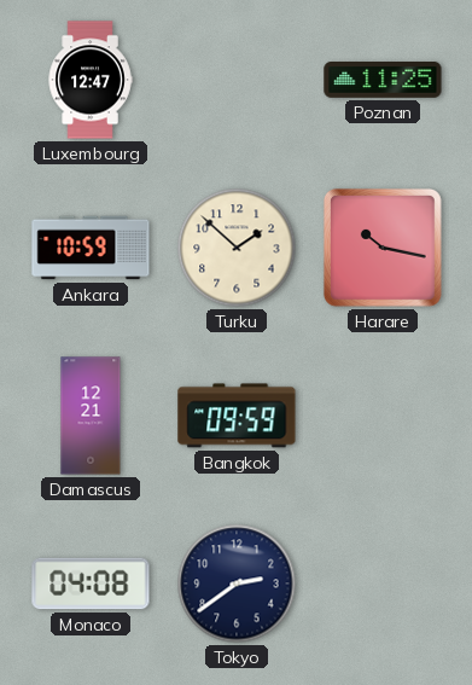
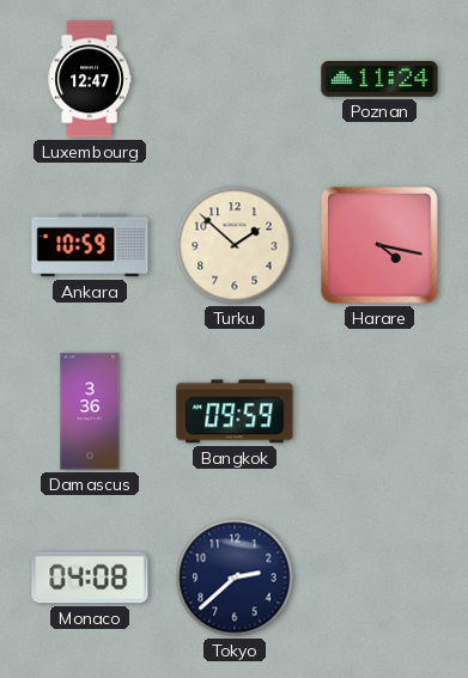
Poznan: 11:25 -> 11:24
Harare: 10:17 -> 4:17
Damascus: 12:21 -> 3:36
Tokyo: 2:39 -> 2:38
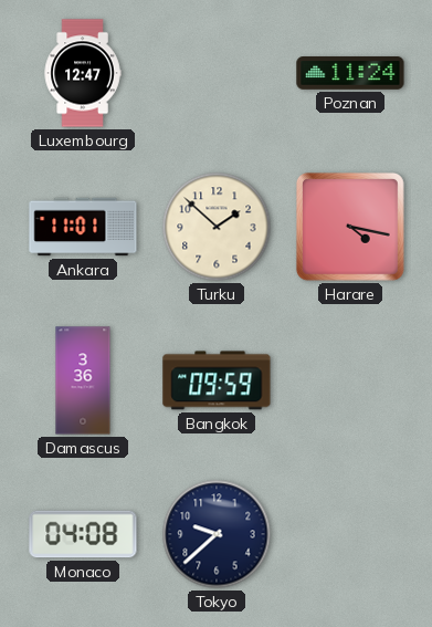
Ankara: 10:59 -> 11:01
Tokyo: 2:38 -> 9:38
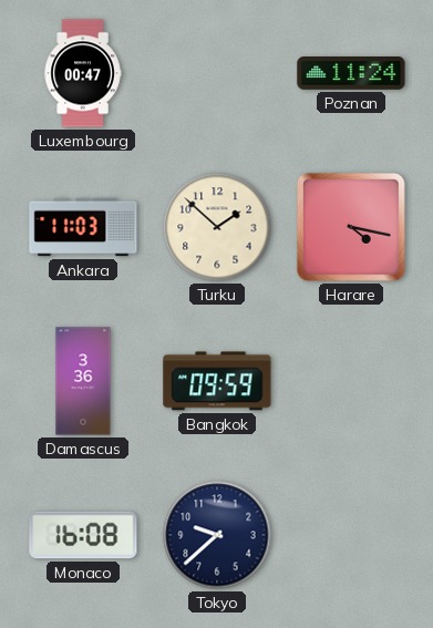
Luxembourg: 12:47 -> 00:47
Ankara: 11:01 -> 11:03
Monaco: 04:08 -> 16:08
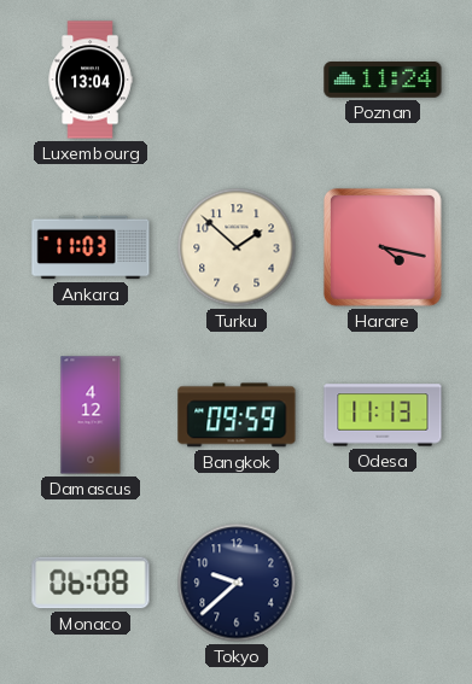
Luxembourg: 00:47 -> 13:04
Damascus: 3:36 -> 4:12
Odesa: none -> 11:13
Monaco: 16:08 -> 06:08
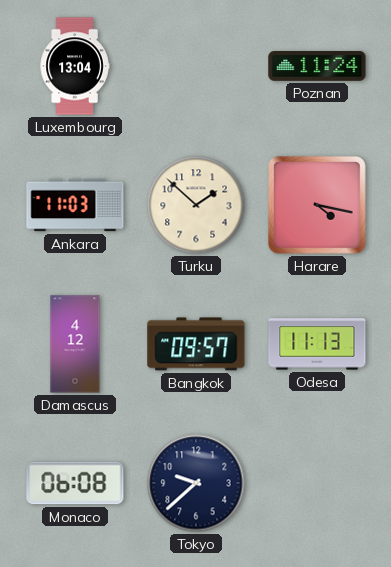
Bangkok: 09:59 -> 09:57
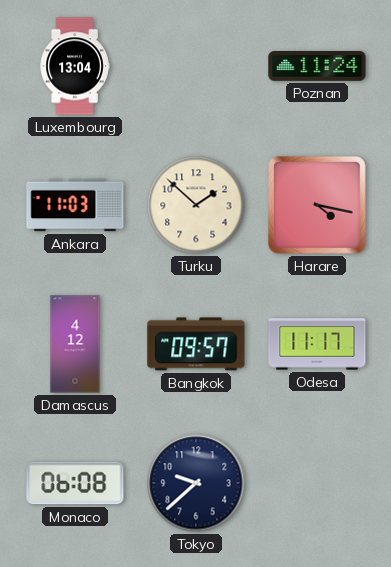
Odesa: 11:13 -> 11:17
